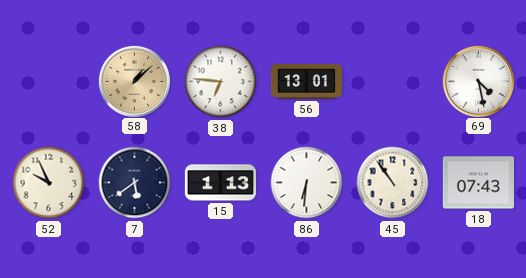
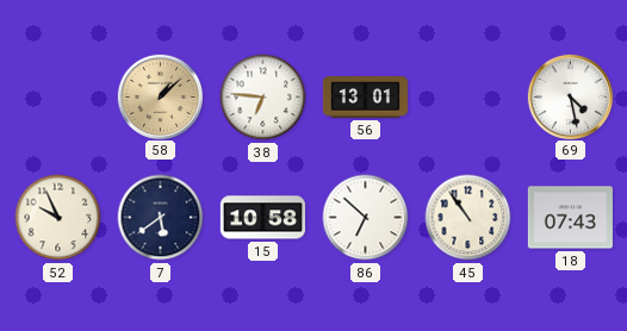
15: 1:13 -> 10:58
86: 6:31 -> 6:52
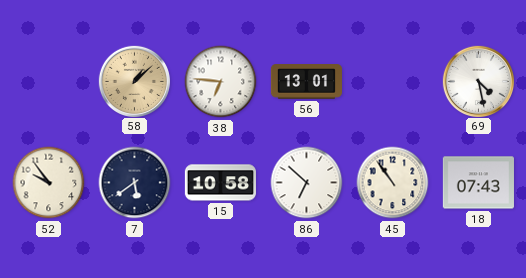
52: 9:56 -> 9:54
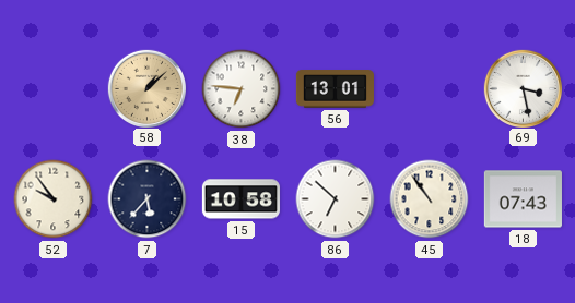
69: 4:28 -> 3:28
7: 5:39 -> 5:37
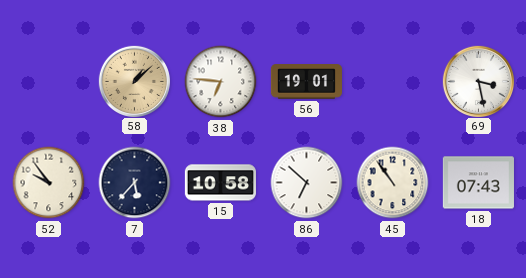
56: 13:01 -> 19:01
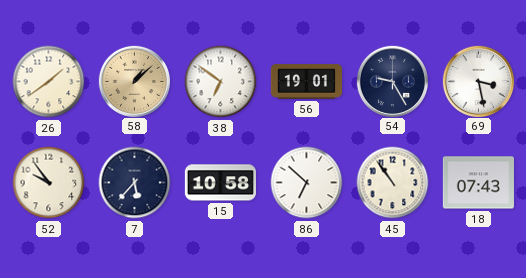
26: none -> 1:39
38: 6:46 -> 6:51
54: none -> 9:25
